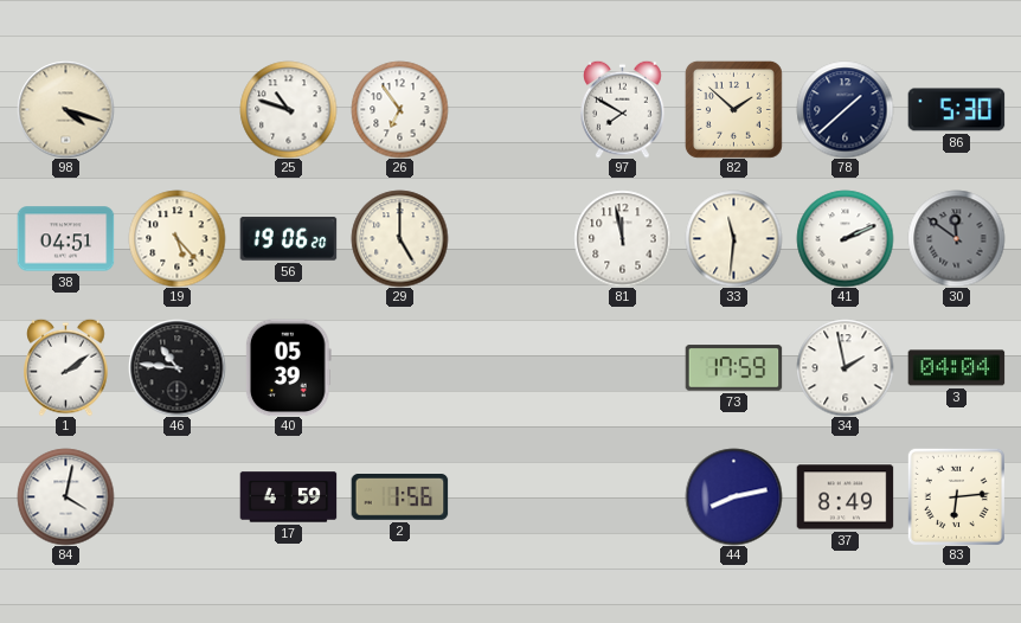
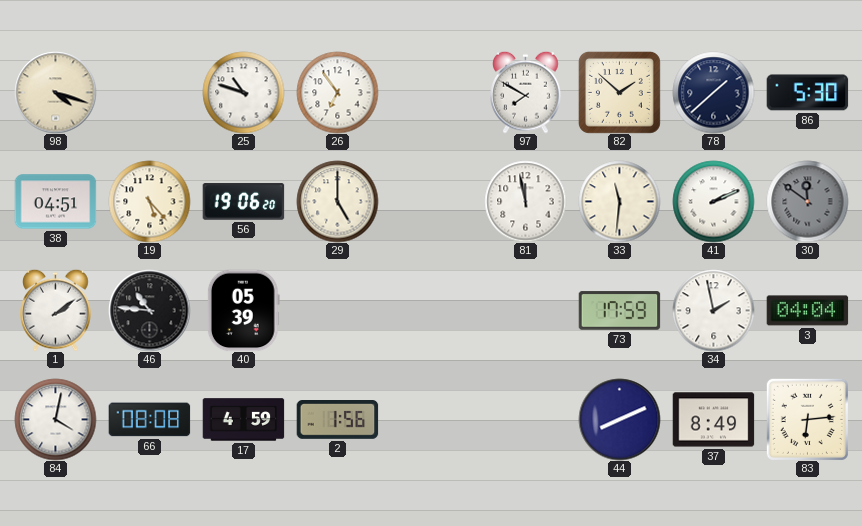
66: none -> 08:08
44: 8:13 -> 8:11
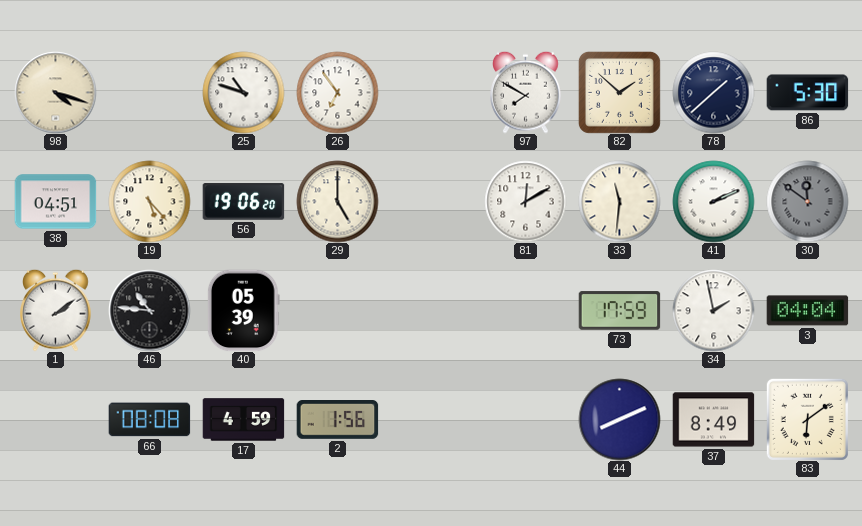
81: 11:58 -> 12:10
84: 4:02 -> none
83: 6:14 -> 6:09
